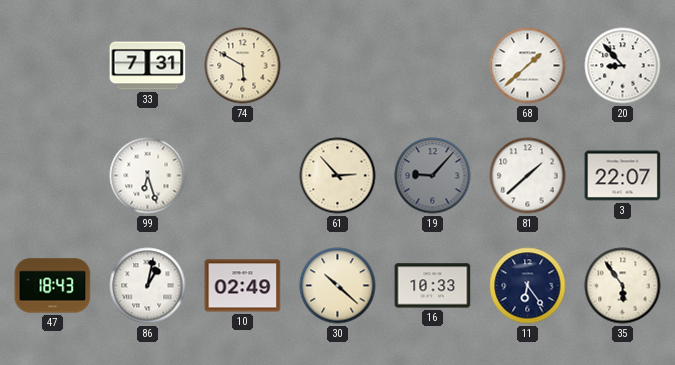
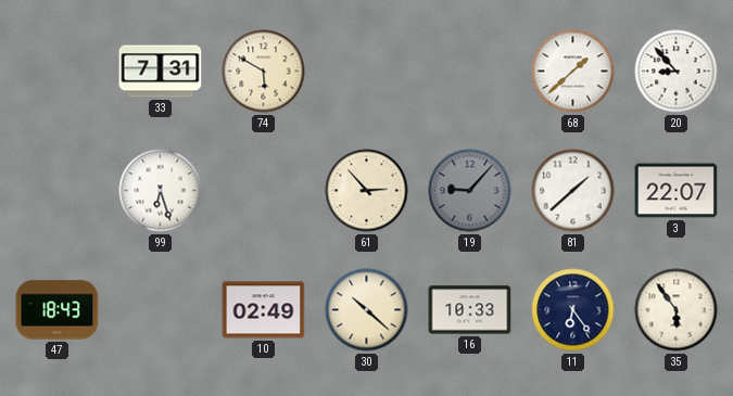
86: 1:02 -> none
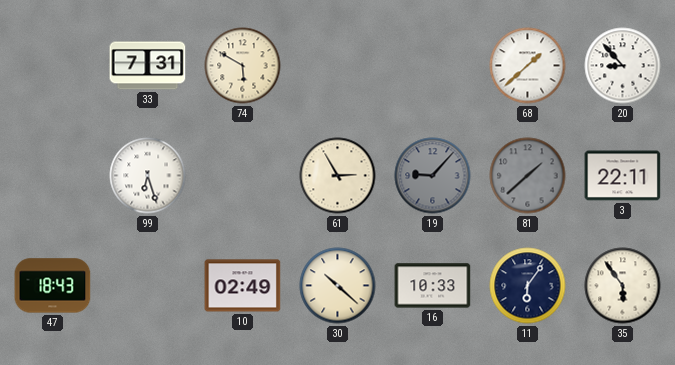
61: 2:53 -> 2:55
81 dial: white -> grey
3: 22:07 -> 22:11
11: 6:24 -> 6:06
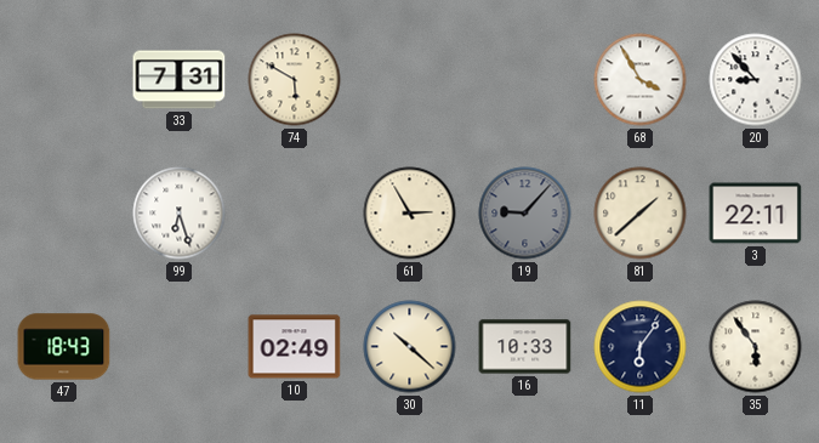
68: 1:38 -> 3:55
81 dial: grey -> cream
